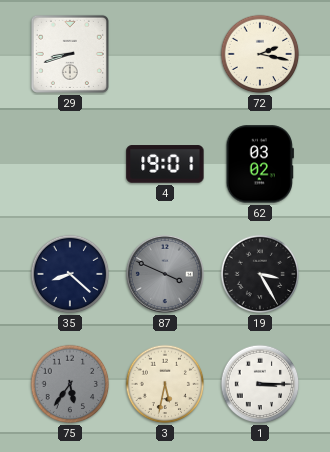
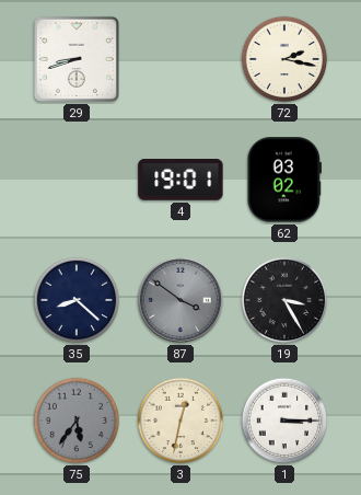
87: 3:49 -> 3:51
3: 5:32 -> 12:32
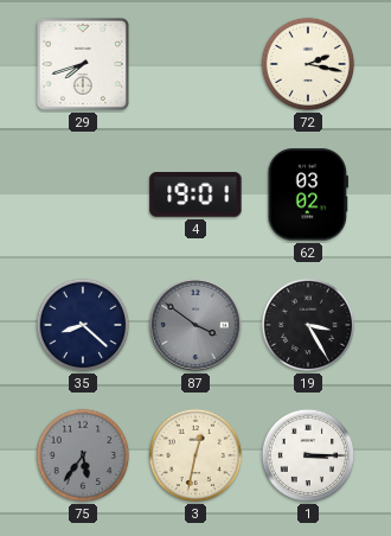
29: 8:42 -> 7:42
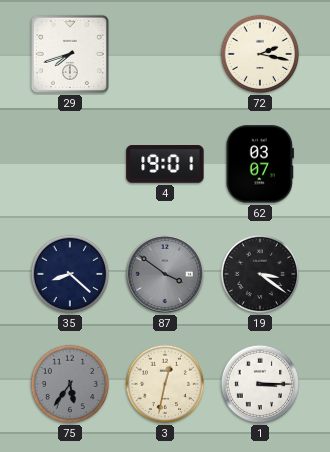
62: 03:02 -> 03:07
19: 3:25 -> 3:21
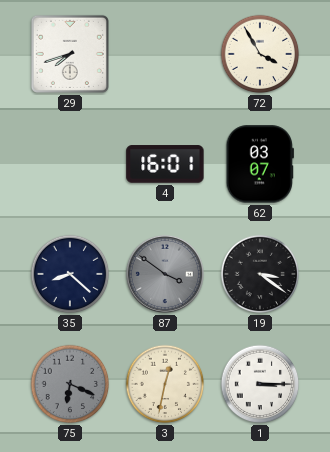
72: 2:17 -> 3:55
4: 19:01 -> 16:01
75: 5:36 -> 6:19
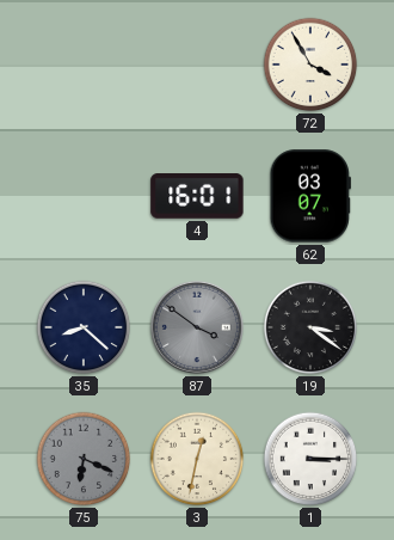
29: 7:42 -> none
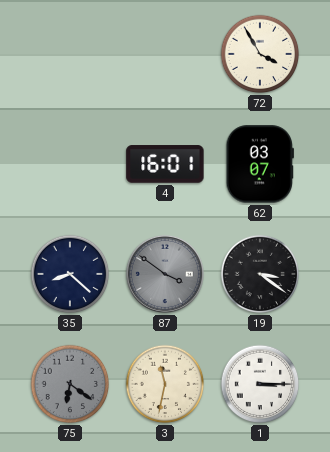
75: 6:19 -> 6:21
3: 12:32 -> 11:32
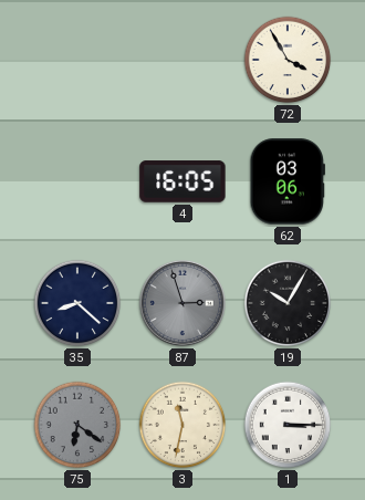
4: 16:01 -> 16:05
62: 03:07 -> 03:06
87: 3:51 -> 2:57
19: 3:21 -> 10:05
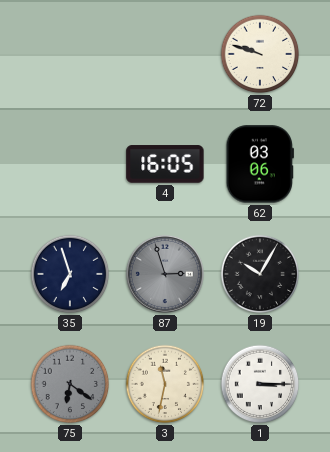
72: 3:55 -> 9:48
35: 8:22 -> 6:57
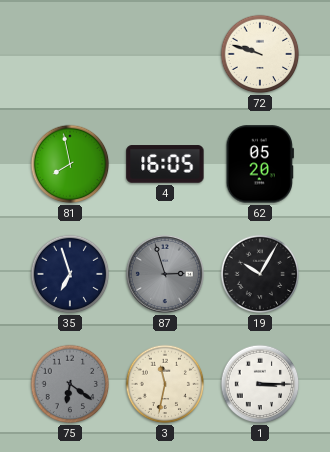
81: none -> 7:58
62: 03:06 -> 05:20
